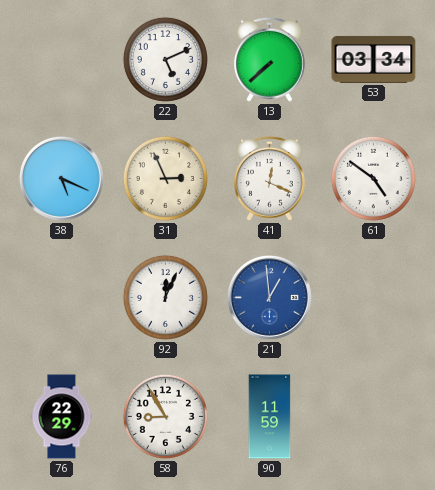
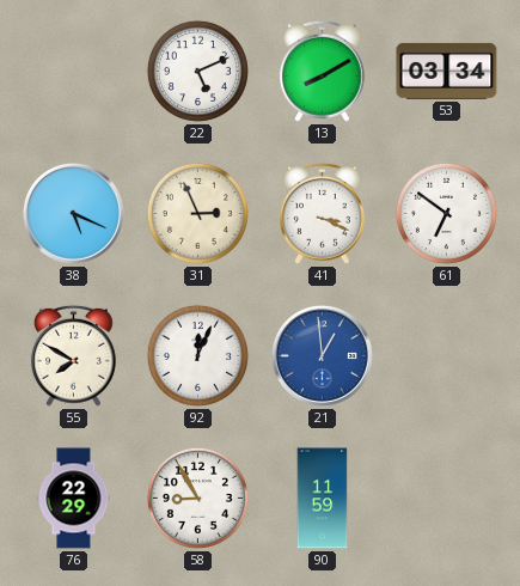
13: 7:38 -> 8:10
41: 12:19 -> 3:19
61: 4:51 -> 6:51
55: none -> 7:50
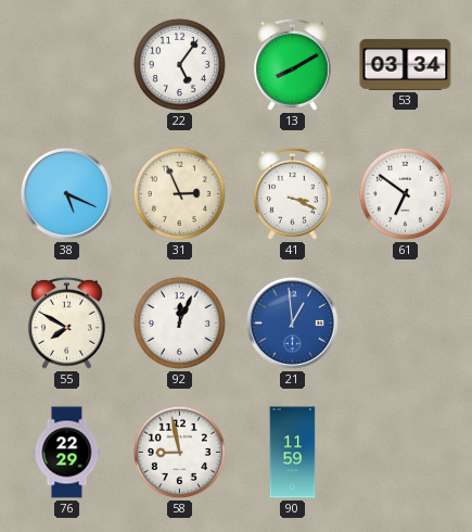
22: 5:11 -> 5:06
58: 8:55 -> 8:58
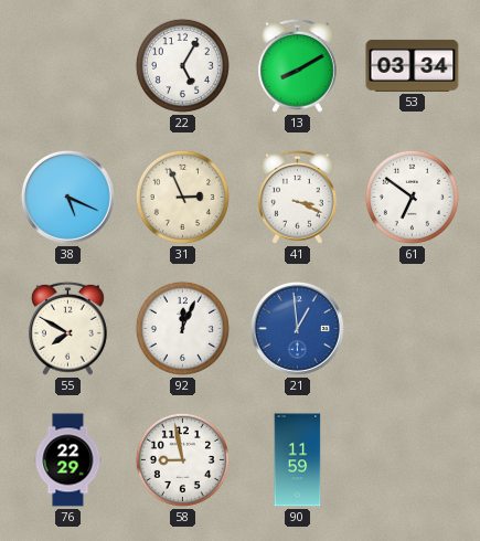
22: 5:06 -> 5:05
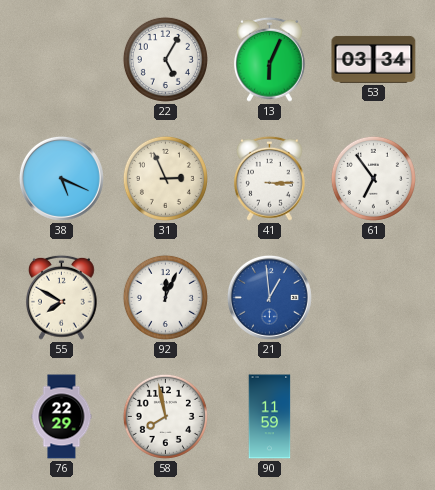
13: 8:10 -> 6:04
41: 3:19 -> 3:15
61: 6:51 -> 6:54
58: 8:58 -> 7:58
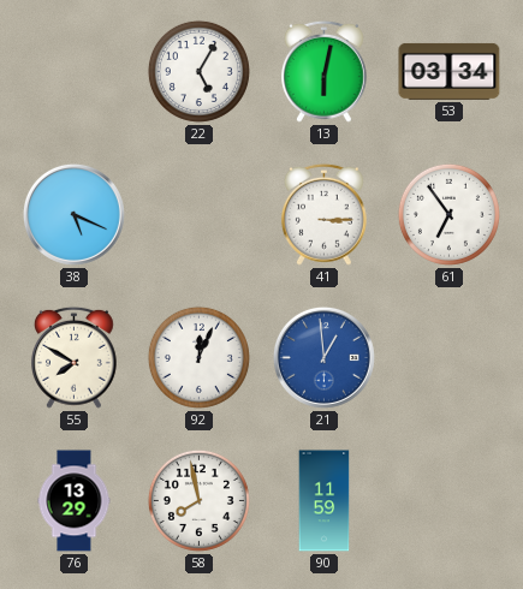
13: 6:04 -> 6:02
31: 2:56 -> none
76: 22:29 -> 13:29
